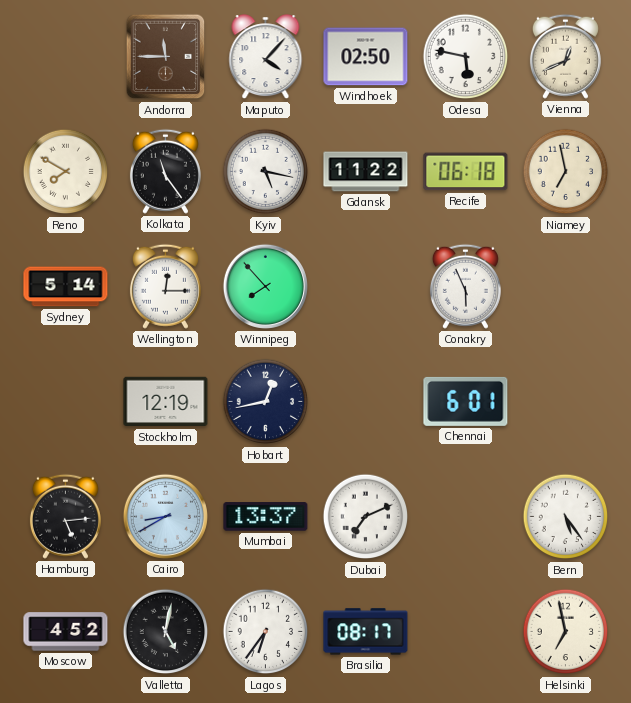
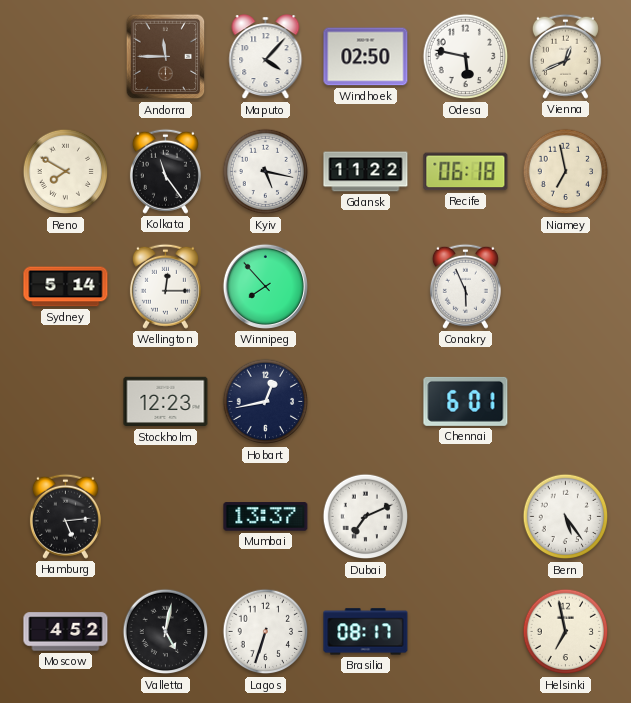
Stockholm: 12:19 -> 12:23
Cairo: 8:40 -> none
Lagos: 6:36 -> 6:33
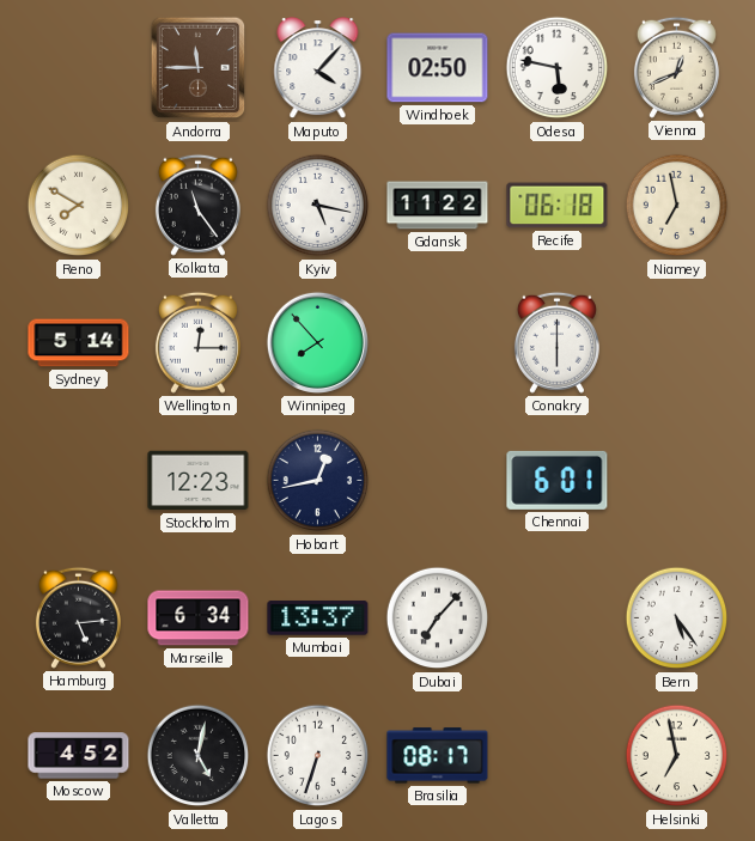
Conakry: 5:56 -> 6:00
Marseille: none -> 6:34
Dubai: 7:11 -> 7:07
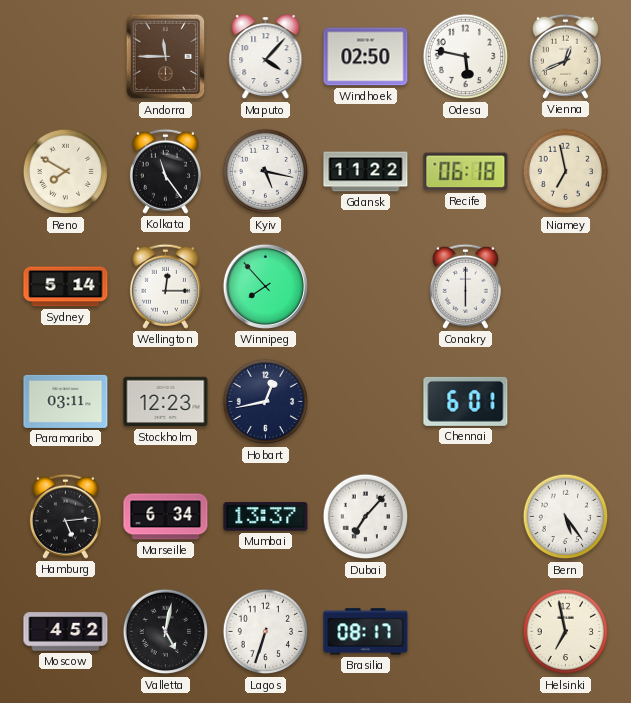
Paramaribo: none -> 03:11
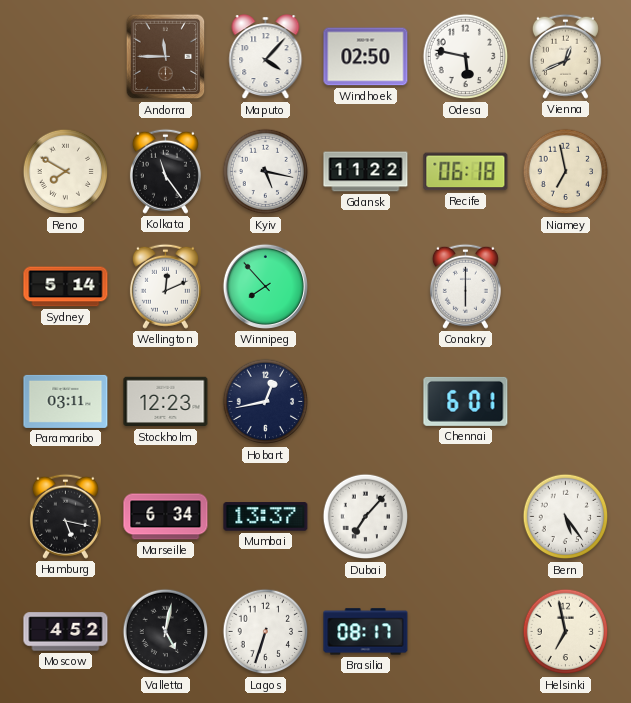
Wellington: 12:15 -> 12:11
Hamburg: 5:14 -> 5:17
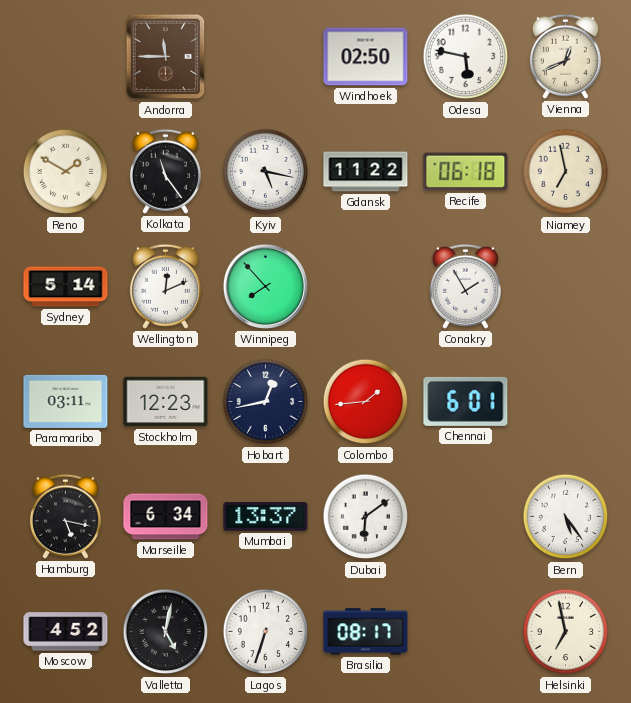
Maputo: 4:07 -> none
Reno: 7:50 -> 1:50
Conakry: 6:00 -> 1:55
Colombo: none -> 1:44
Dubai: 7:07 -> 6:09
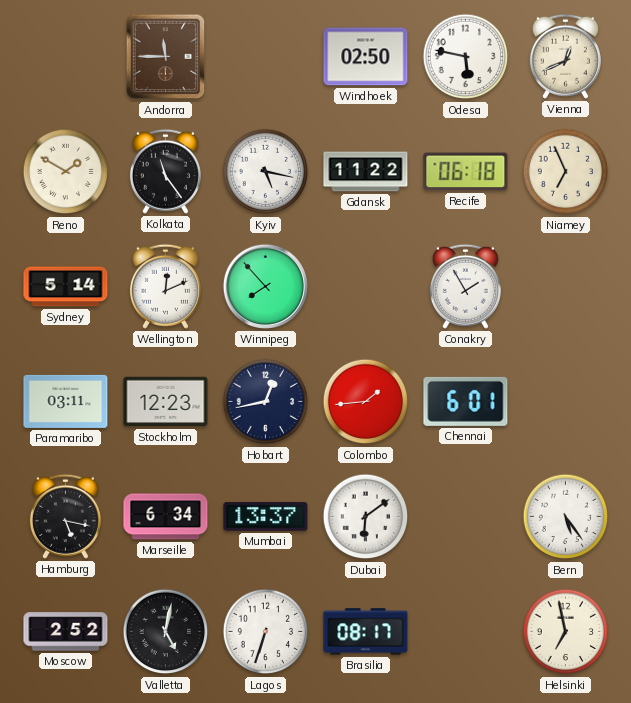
Niamey: 6:58 -> 6:56
Moscow: 4:52 -> 2:52
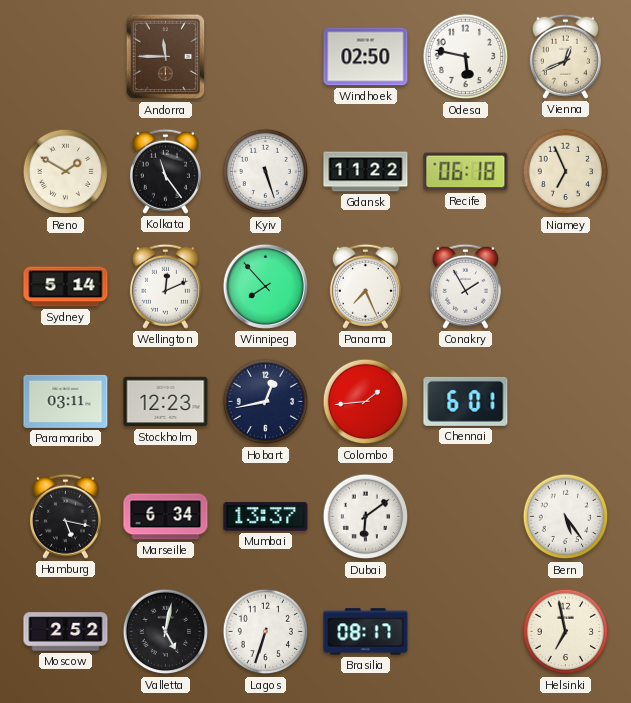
Kyiv: 5:17 -> 5:27
Panama: none -> 7:26
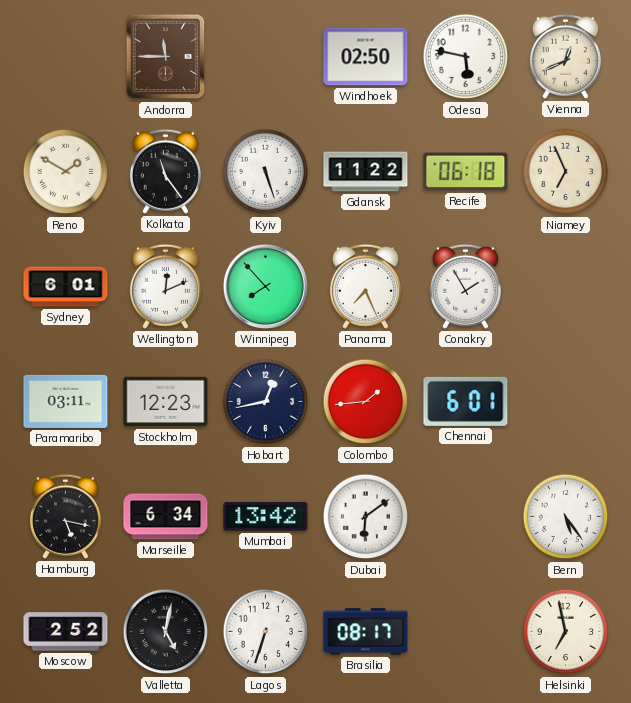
Sydney: 5:14 -> 6:01
Mumbai: 13:37 -> 13:42
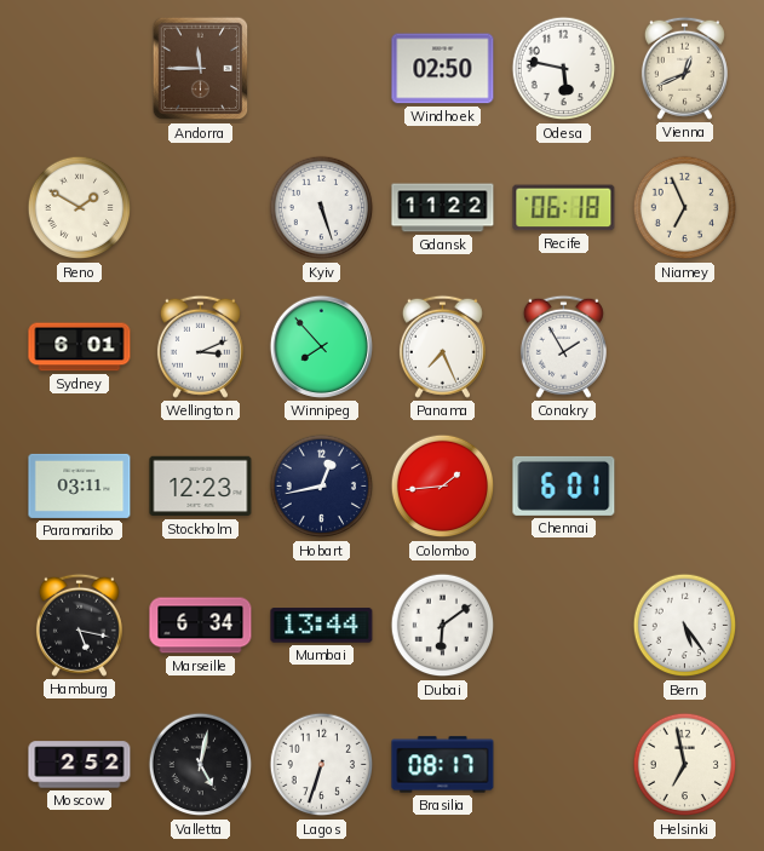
Kolkata: 11:24 -> none
Wellington: 12:11 -> 3:11
Mumbai: 13:42 -> 13:44
